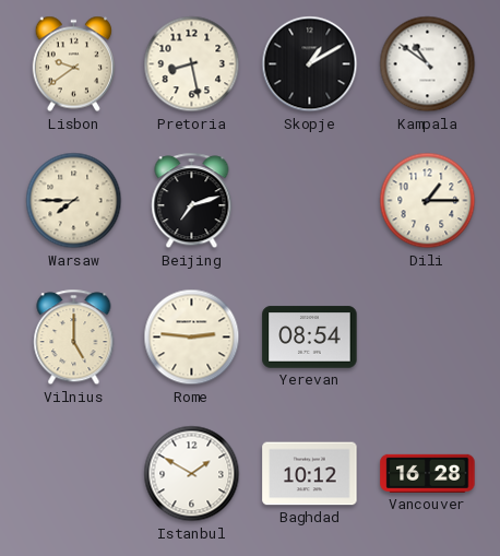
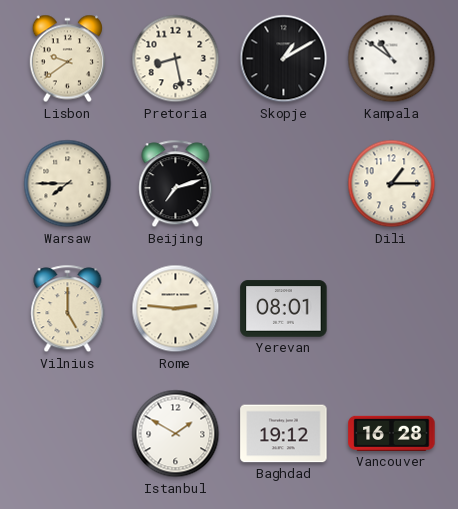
Yerevan: 08:54 -> 08:01
Baghdad: 10:12 -> 19:12
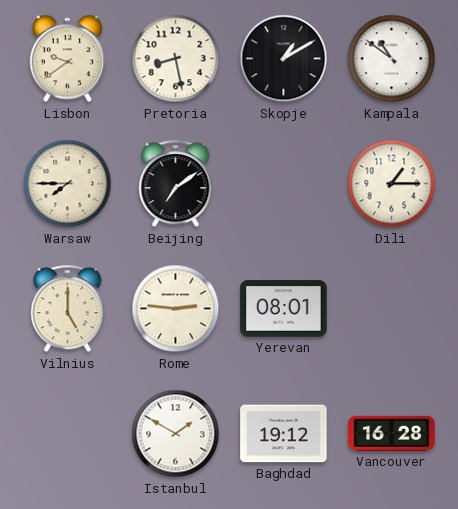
Beijing: 7:12 -> 7:09
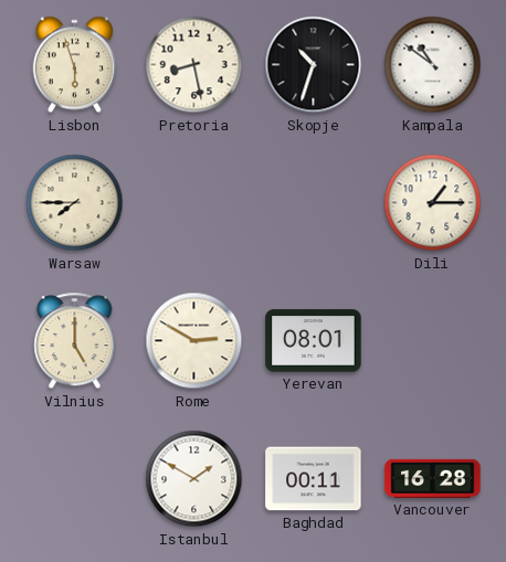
Lisbon: 9:39 -> 5:57
Skopje: 1:10 -> 10:33
Beijing: 7:09 -> none
Rome: 2:46 -> 2:50
Baghdad: 19:12 -> 00:11
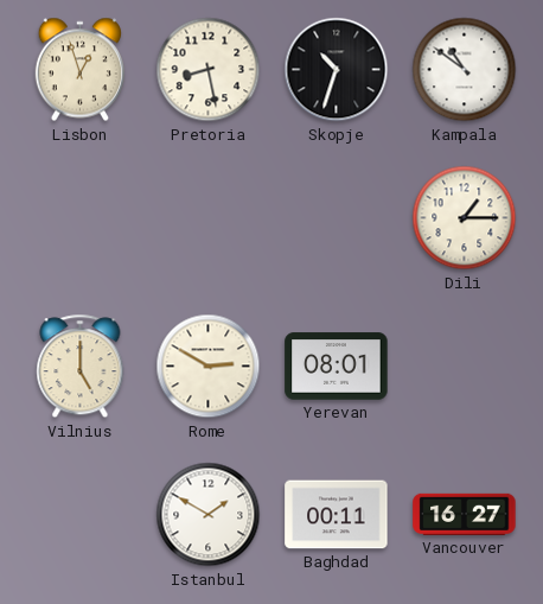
Lisbon: 5:57 -> 12:57
Warsaw: 7:45 -> none
Vancouver: 16:28 -> 16:27
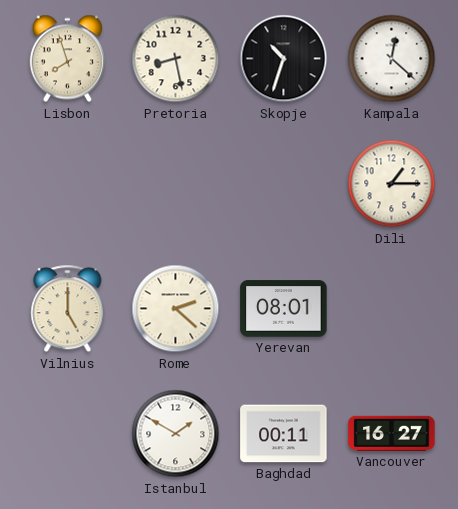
Lisbon: 12:57 -> 7:57
Kampala: 10:51 -> 12:22
Rome: 2:50 -> 2:22
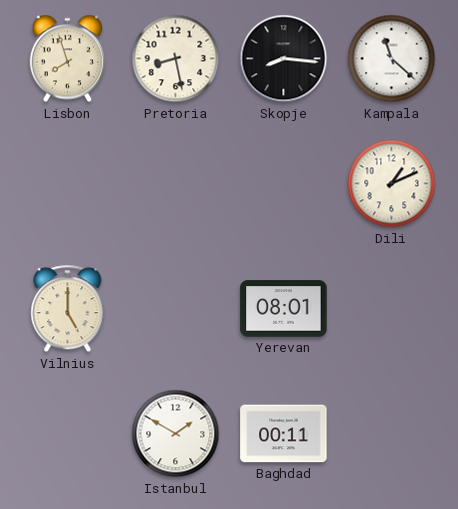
Skopje: 10:33 -> 8:16
Kampala: 12:22 -> 11:22
Dili: 1:15 -> 1:11
Rome: 2:22 -> none
Vancouver: 16:27 -> none
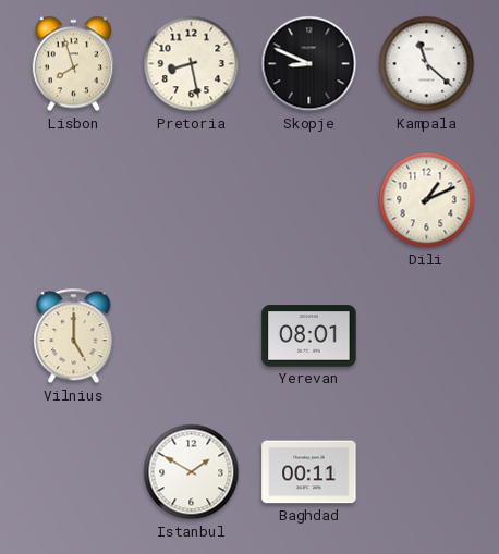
Skopje: 8:16 -> 8:49
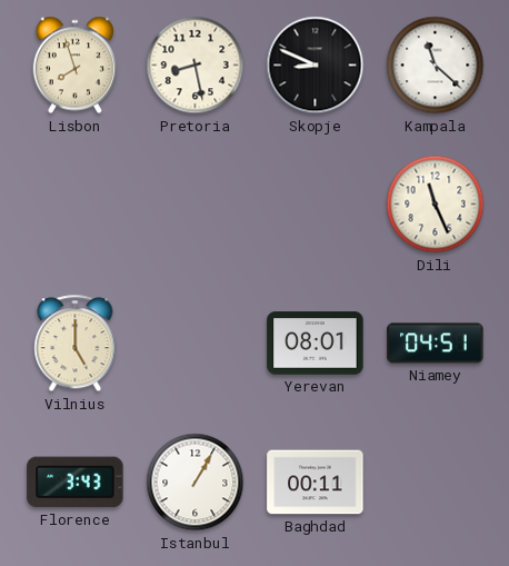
Dili: 1:11 -> 11:26
Niamey: none -> 04:51
Florence: none -> 3:43
Istanbul: 1:50 -> 1:05
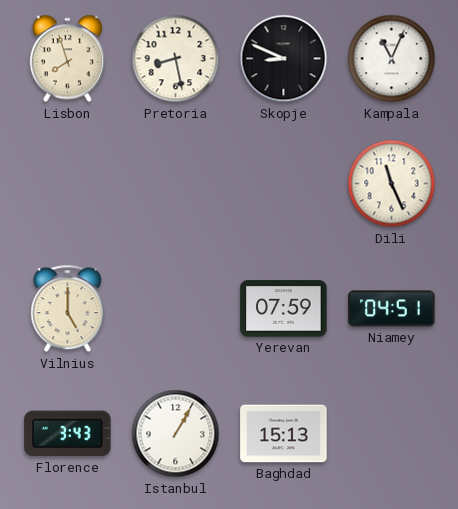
Kampala: 11:22 -> 11:04
Yerevan: 08:01 -> 07:59
Baghdad: 00:11 -> 15:13
